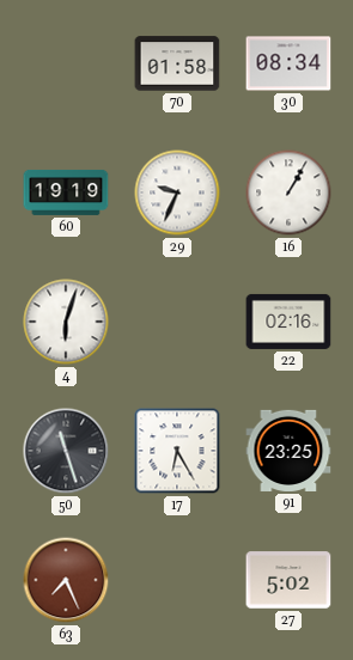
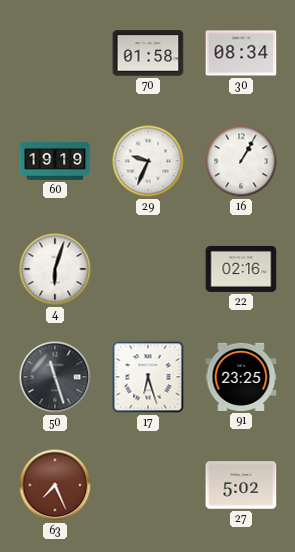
17: 6:25 -> 6:27
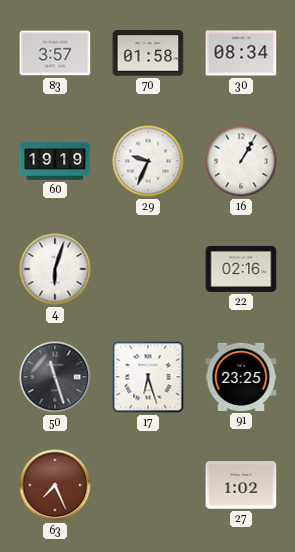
83: none -> 3:57
27: 5:02 -> 1:02
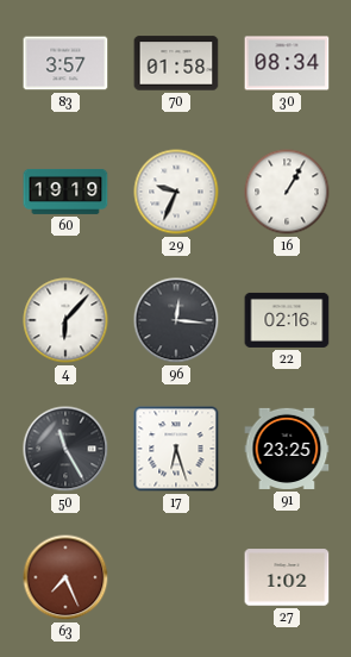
4: 6:03 -> 6:07
96: none -> 12:16
50: 11:27 -> 11:25
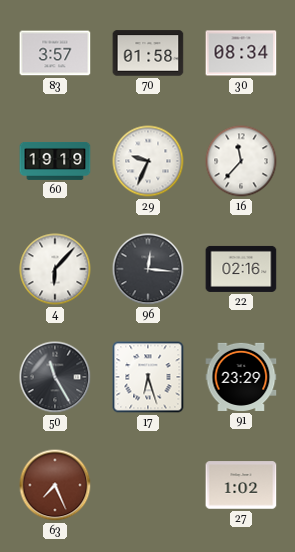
16: 1:05 -> 11:37
91: 23:25 -> 23:29
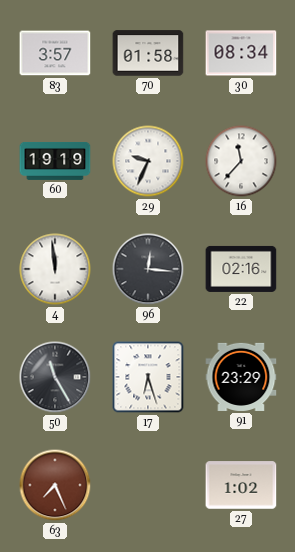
4: 6:07 -> 11:59
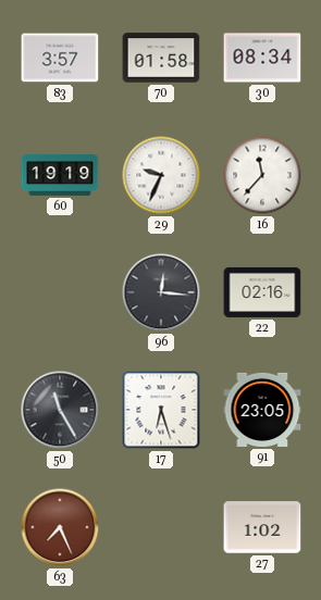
4: 11:59 -> none
91: 23:29 -> 23:05
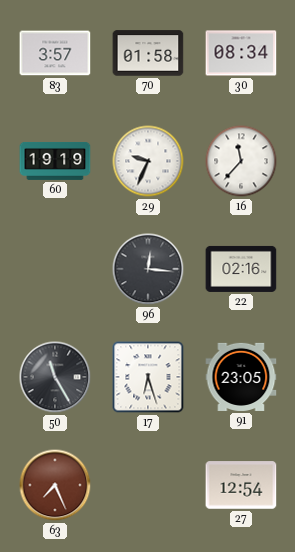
27: 1:02 -> 12:54
